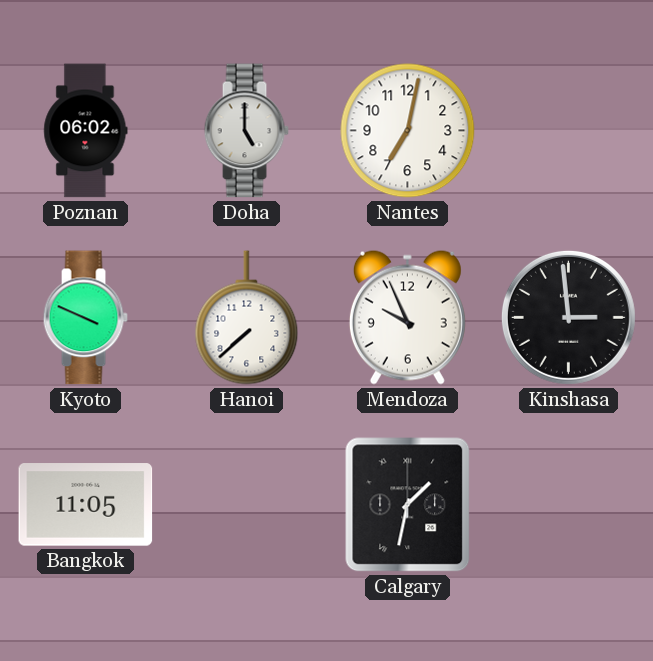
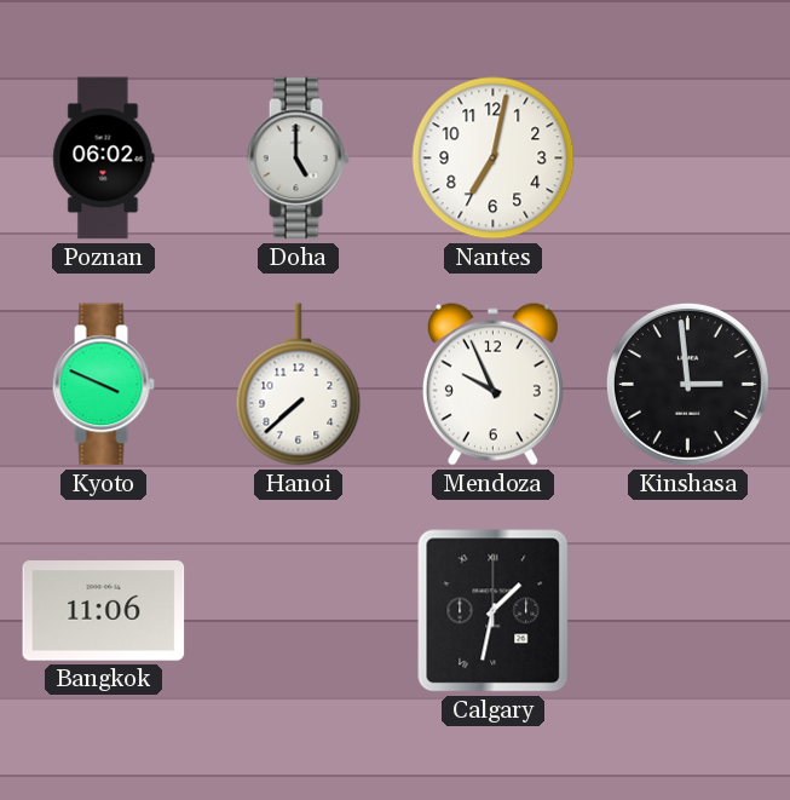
Bangkok: 11:05 -> 11:06
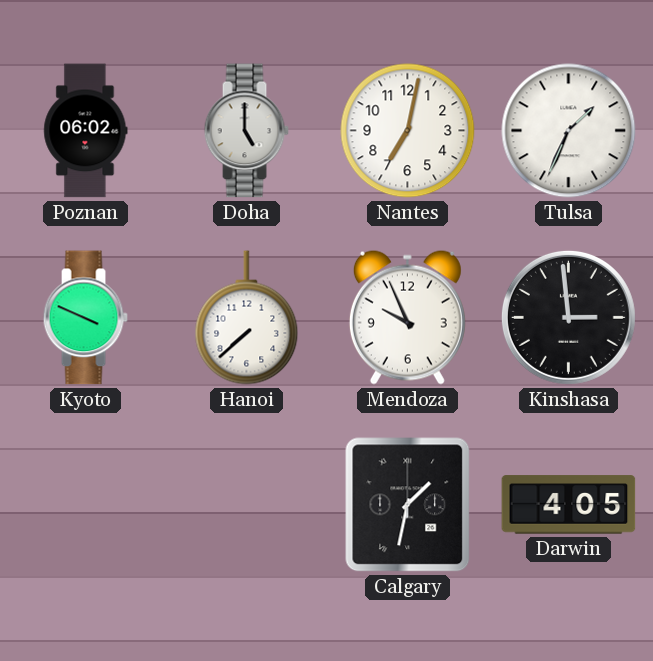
Tulsa: none -> 1:34
Bangkok: 11:06 -> none
Darwin: none -> 4:05
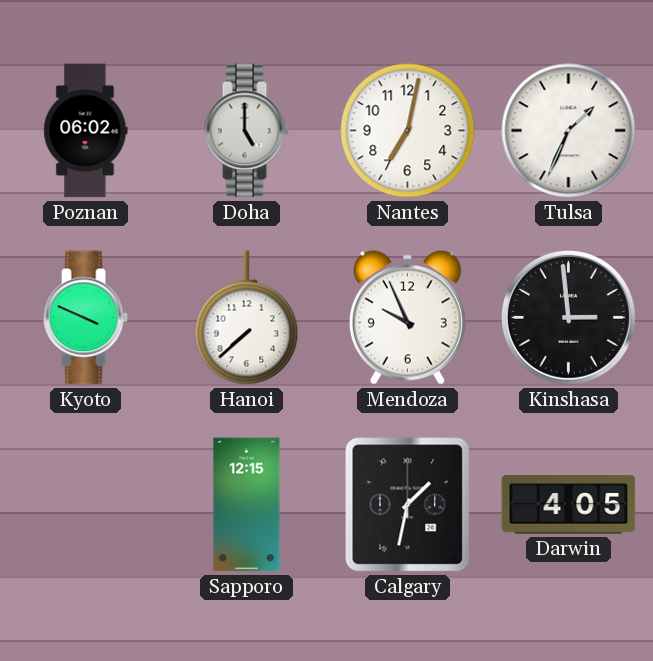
Sapporo: none -> 12:15
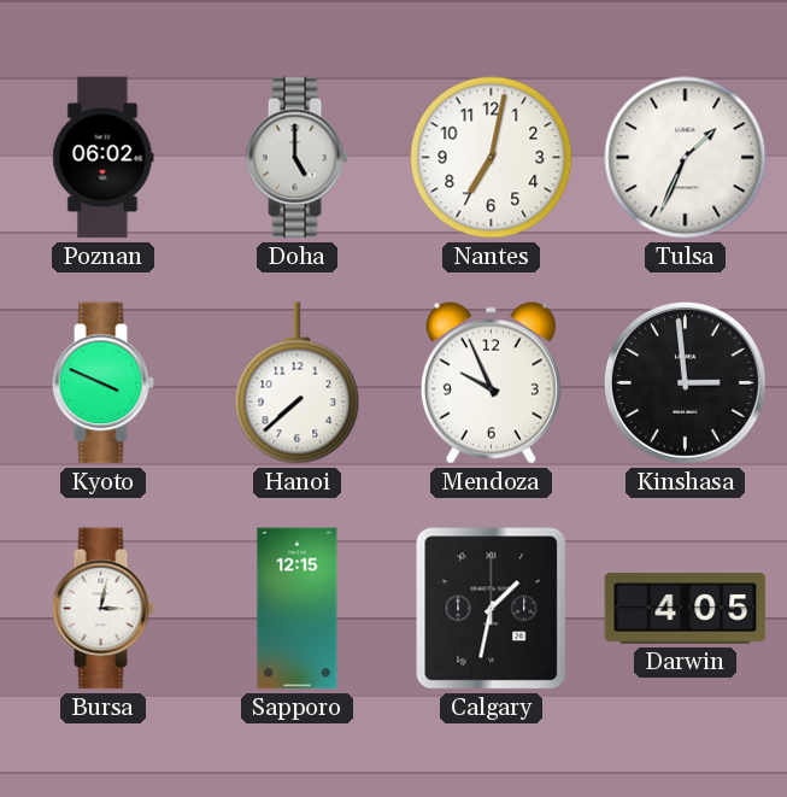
Bursa: none -> 3:02
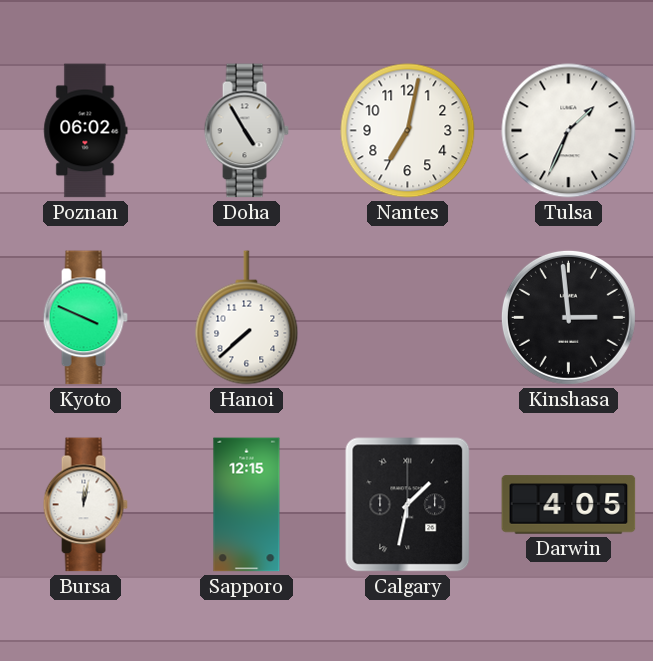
Doha: 5:00 -> 4:55
Mendoza: 9:56 -> none
Bursa: 3:02 -> 12:02
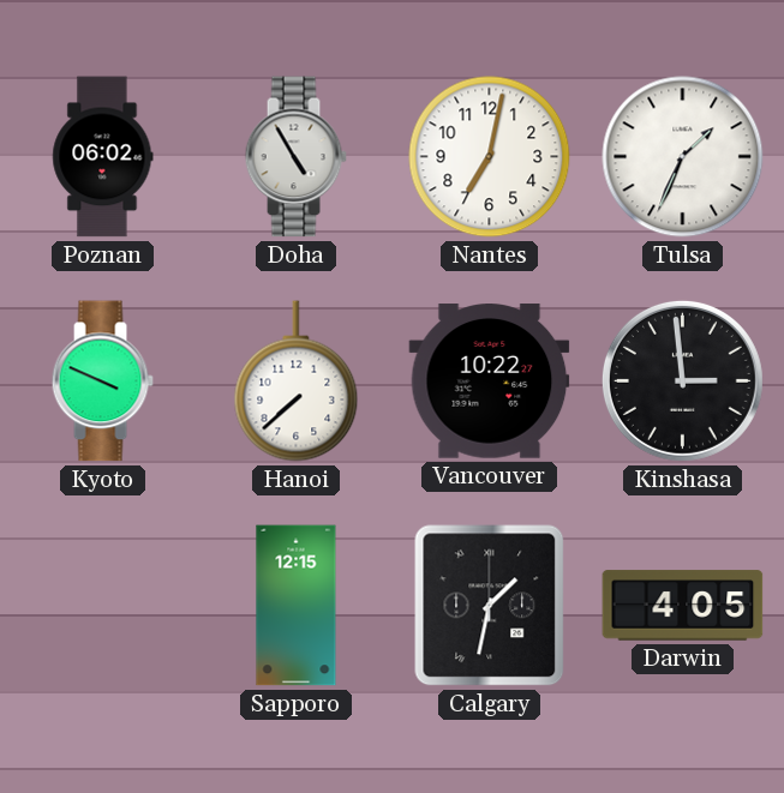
Vancouver: none -> 10:22
Bursa: 12:02 -> none
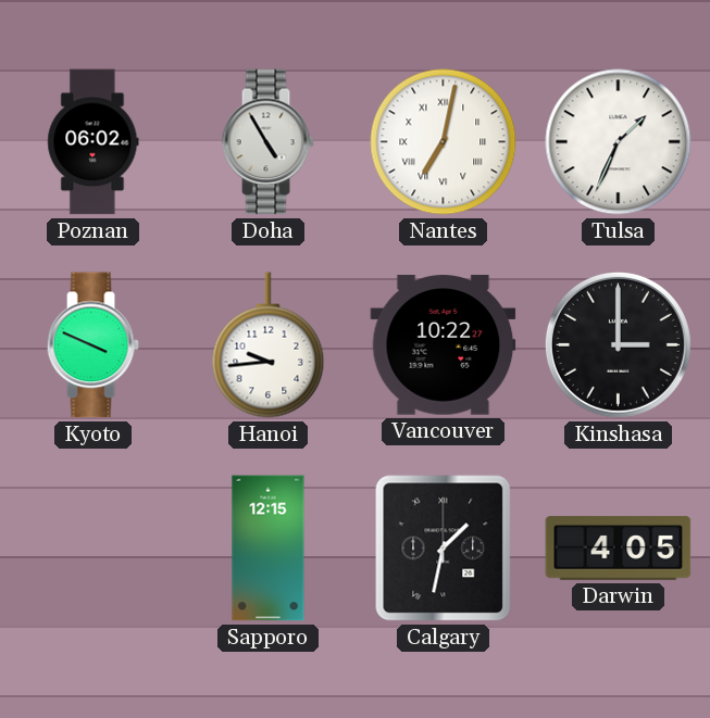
Nantes numerals: Arabic -> Roman
Hanoi: 7:38 -> 9:44
Kinshasa: 2:59 -> 3:00
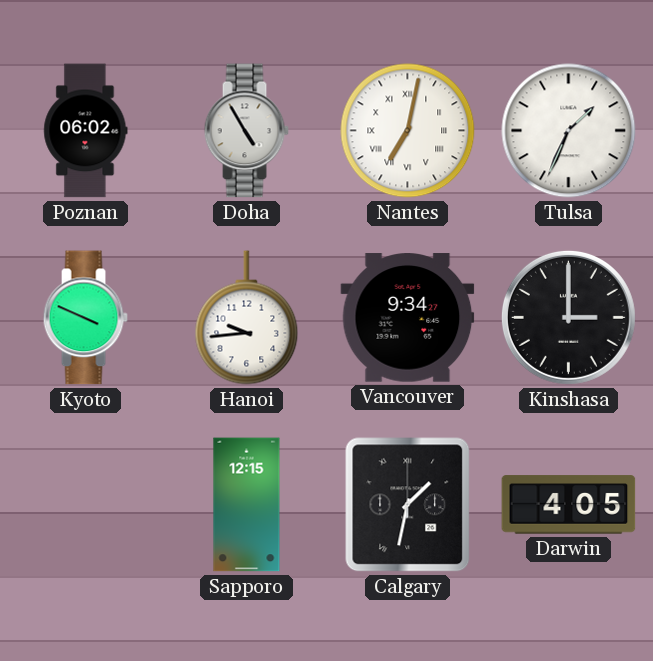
Vancouver: 10:22 -> 9:34
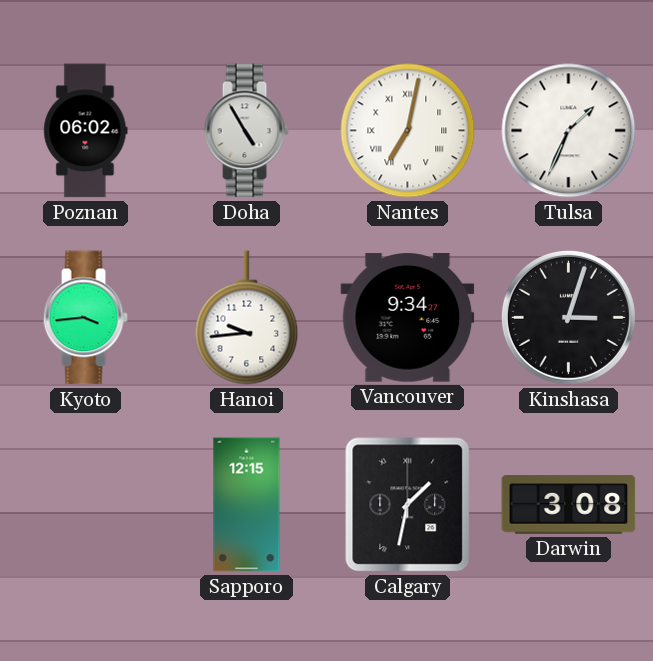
Kyoto: 3:49 -> 3:44
Kinshasa: 3:00 -> 3:03
Darwin: 4:05 -> 3:08
